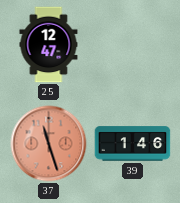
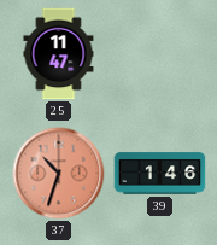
25: 12:47 -> 11:47
37: 11:27 -> 10:33
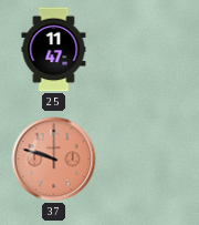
37: 10:33 -> 9:48
39: 1:46 -> none
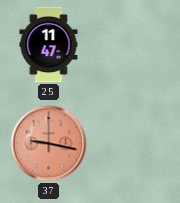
37: 9:48 -> 9:17
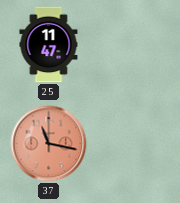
37: 9:17 -> 11:17
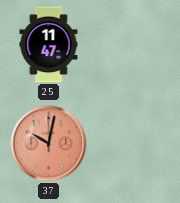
37: 11:17 -> 10:02
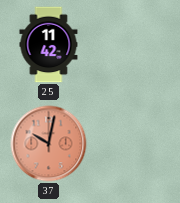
25: 11:47 -> 11:42
